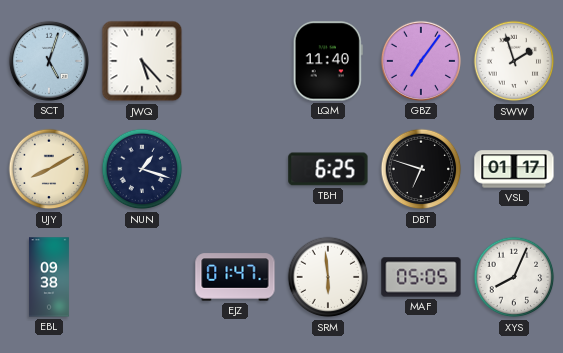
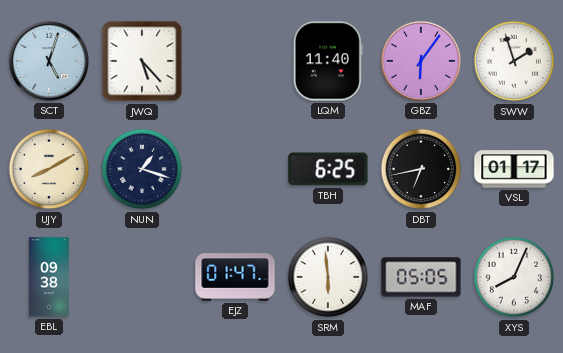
GBZ: 7:06 -> 6:06
DBT: 6:48 -> 6:43
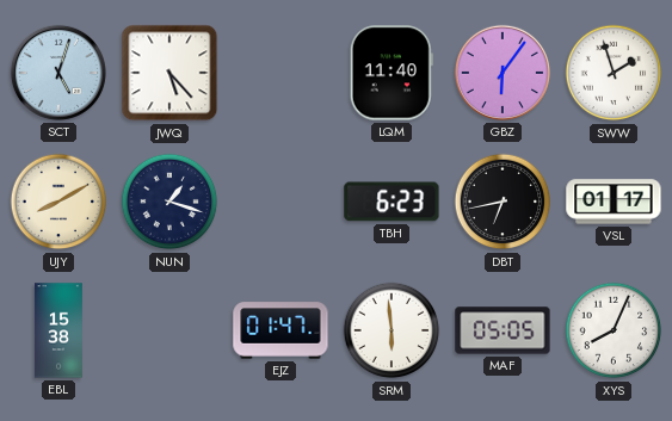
TBH: 6:25 -> 6:23
EBL: 09:38 -> 15:38
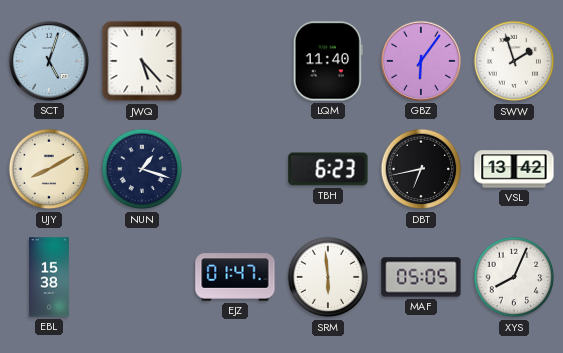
VSL: 01:17 -> 13:42
